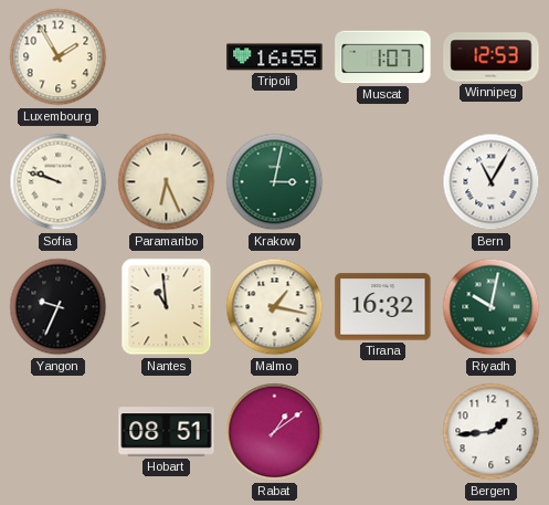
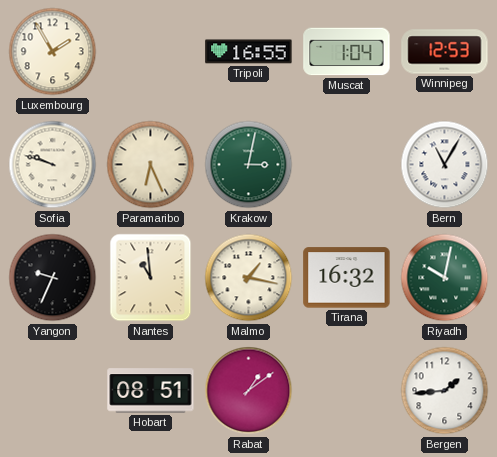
Muscat: 1:07 -> 1:04
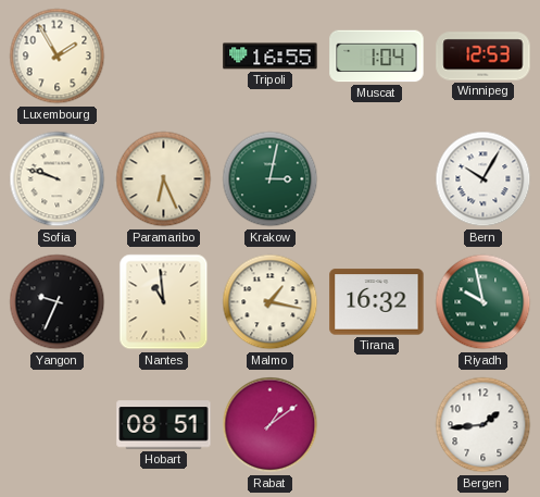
Bern: 11:05 -> 10:05
Riyadh: 10:02 -> 9:58
